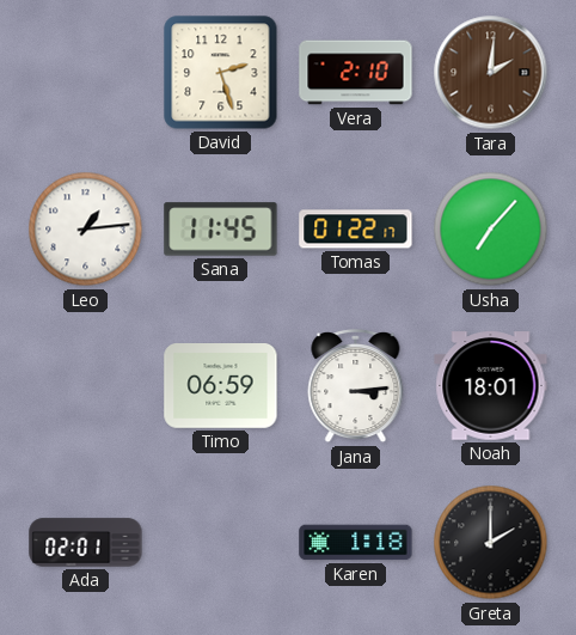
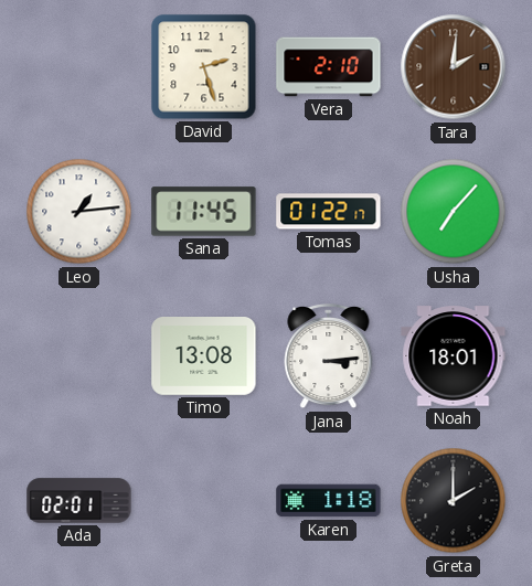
Timo: 06:59 -> 13:08
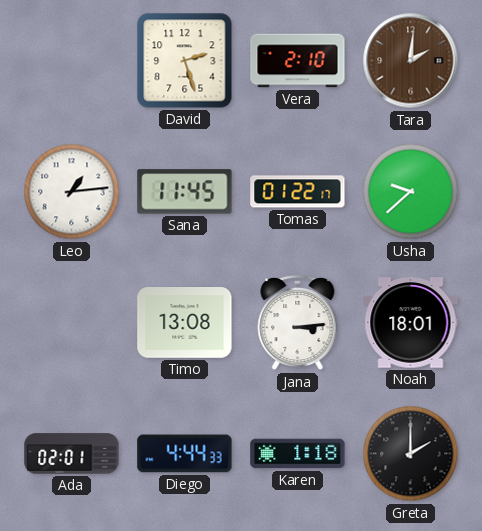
Usha: 7:07 -> 9:38
Diego: none -> 4:44
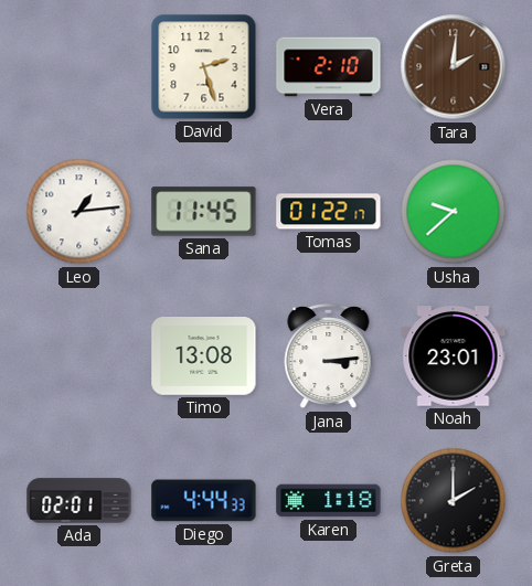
Noah: 18:01 -> 23:01
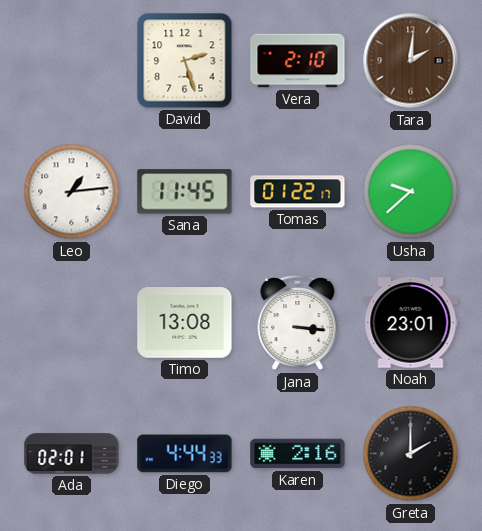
Jana: 3:14 -> 3:16
Karen: 1:18 -> 2:16
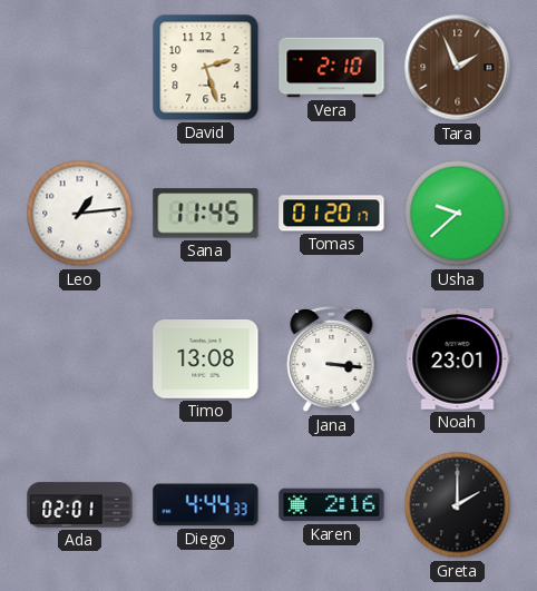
Tara: 2:01 -> 1:56
Tomas: 01:22 -> 01:20
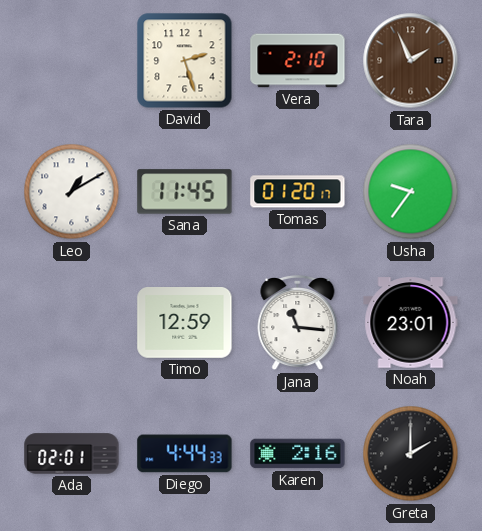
Leo: 1:14 -> 1:10
Usha: 9:38 -> 9:36
Timo: 13:08 -> 12:59
Jana: 3:16 -> 11:16
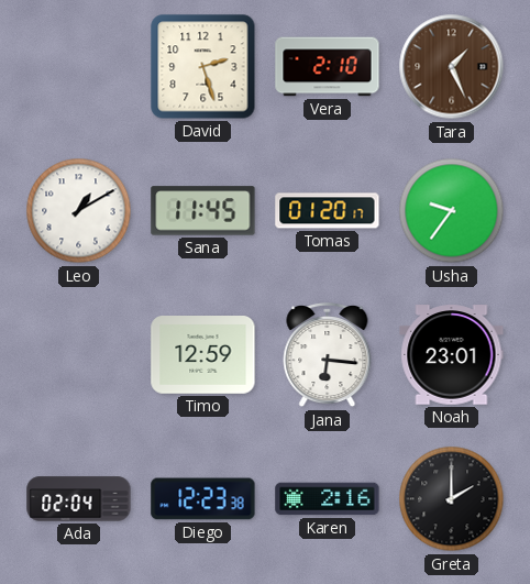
Tara: 1:56 -> 1:26
Jana: 11:16 -> 6:16
Ada: 02:01 -> 02:04
Diego: 4:44 -> 12:23
